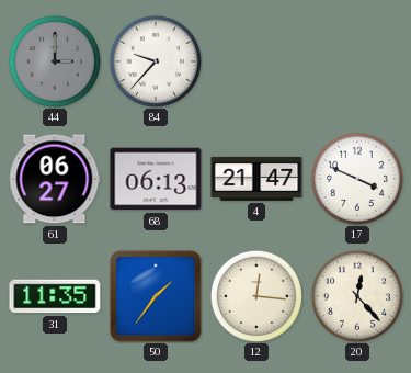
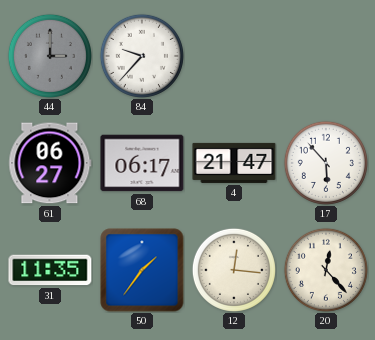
68: 06:13 -> 06:17
17: 3:49 -> 5:53
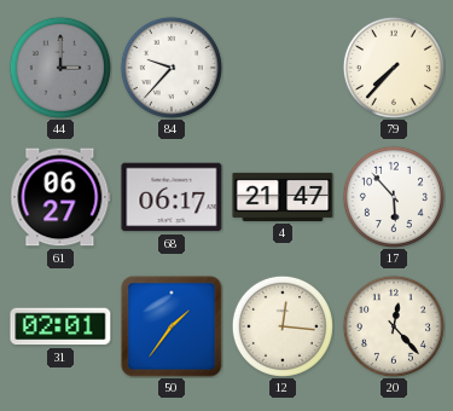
79: none -> 7:37
31: 11:35 -> 02:01
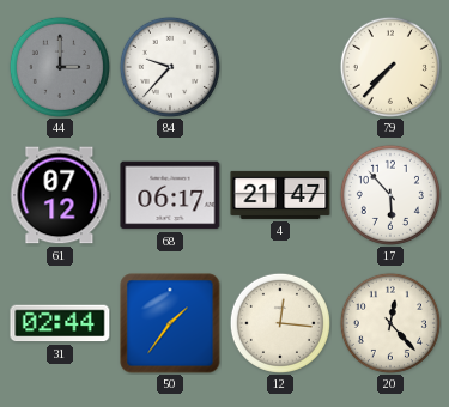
61: 06:27 -> 07:12
31: 02:01 -> 02:44
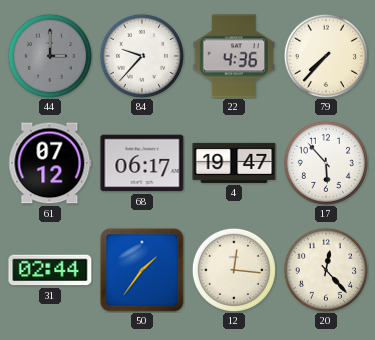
22: none -> 4:36
4: 21:47 -> 19:47
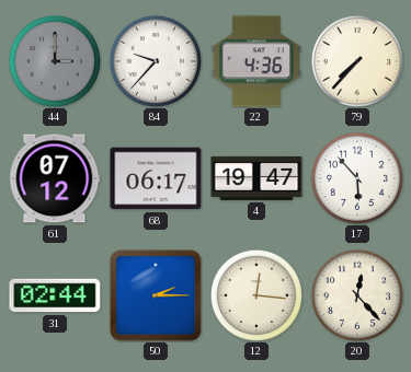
50: 1:36 -> 2:15
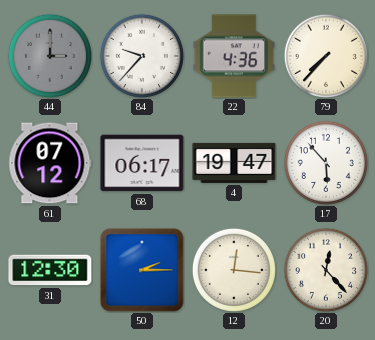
31: 02:44 -> 12:30
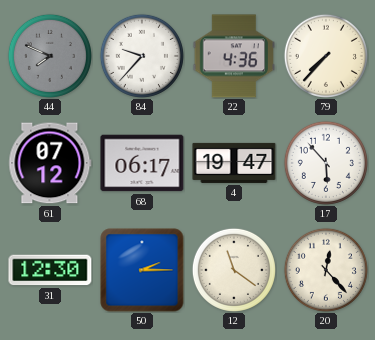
44: 3:00 -> 7:49
12: 12:16 -> 11:21
